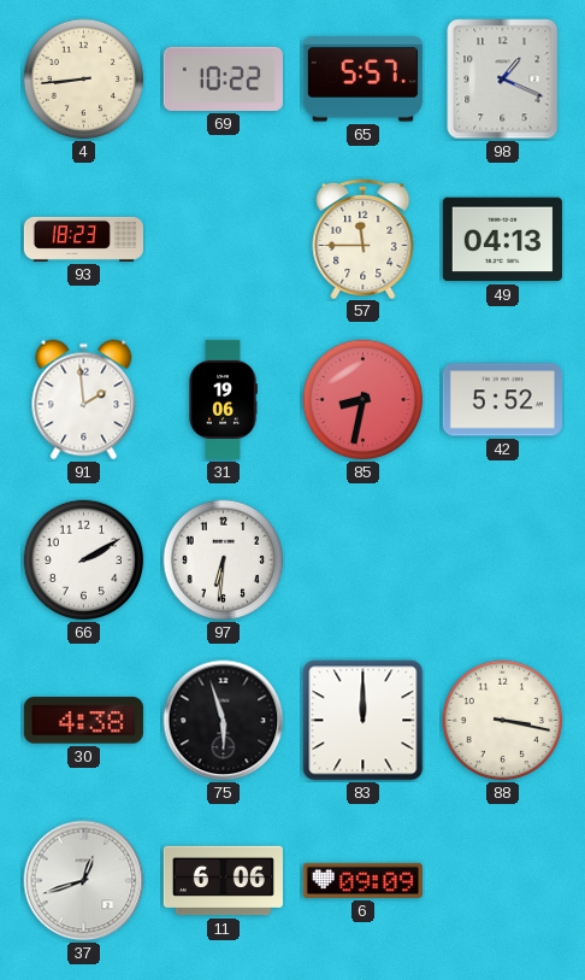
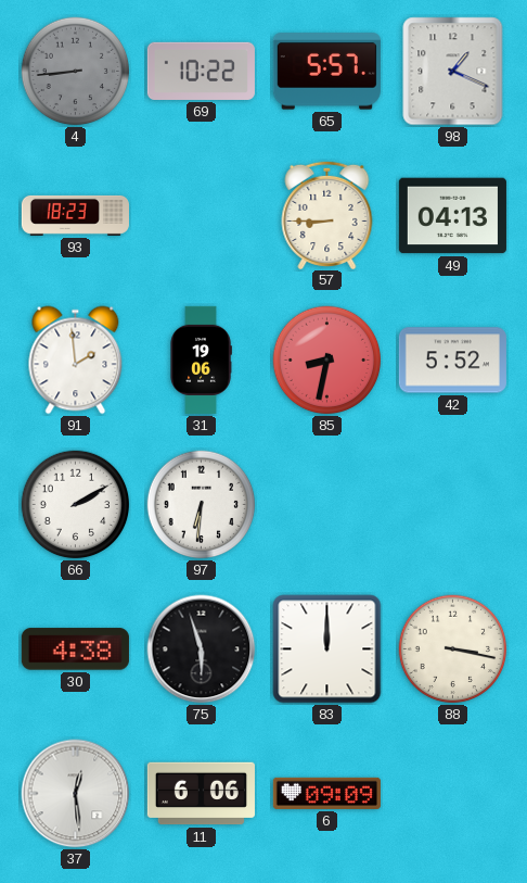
4 dial: cream -> grey
57: 11:45 -> 8:45
37: 12:42 -> 12:29
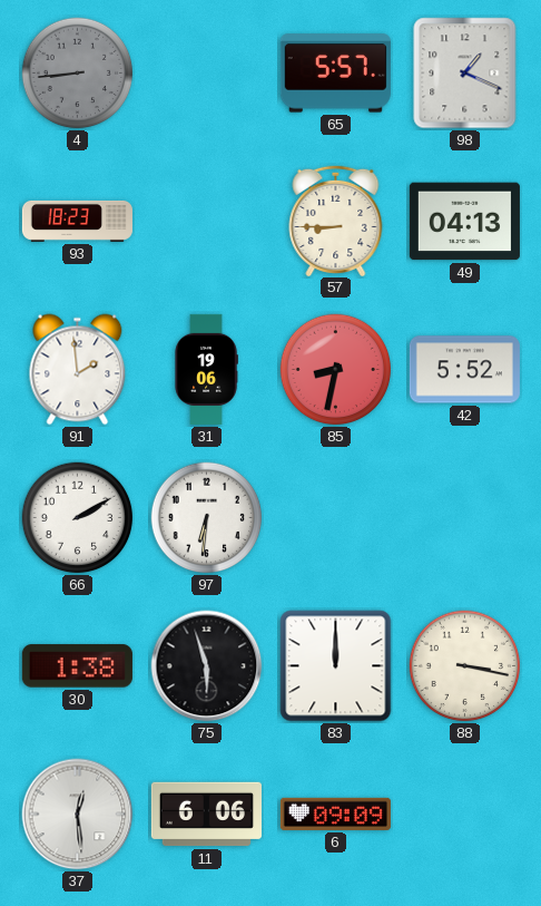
69: 10:22 -> none
30: 4:38 -> 1:38
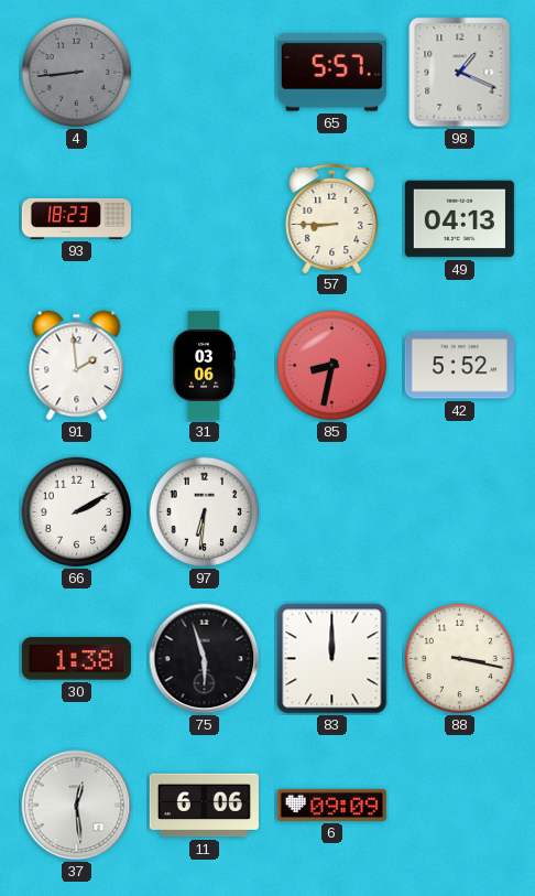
31: 19:06 -> 03:06
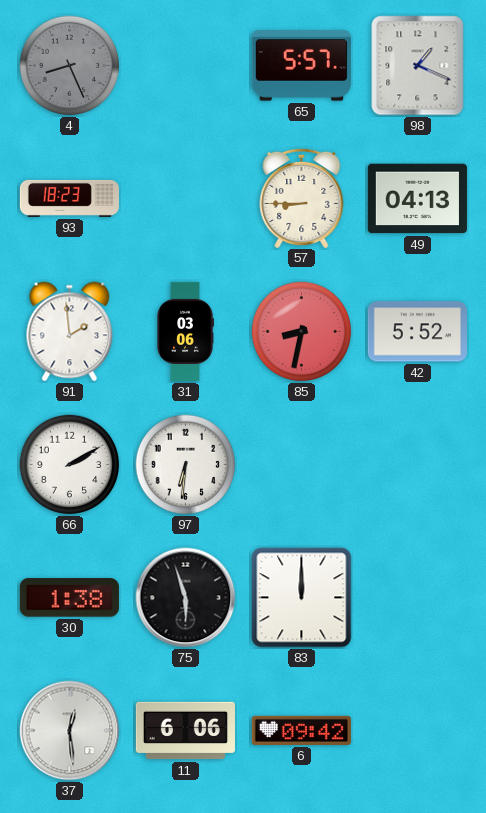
4: 8:44 -> 8:26
88: 3:17 -> none
6: 09:09 -> 09:42
